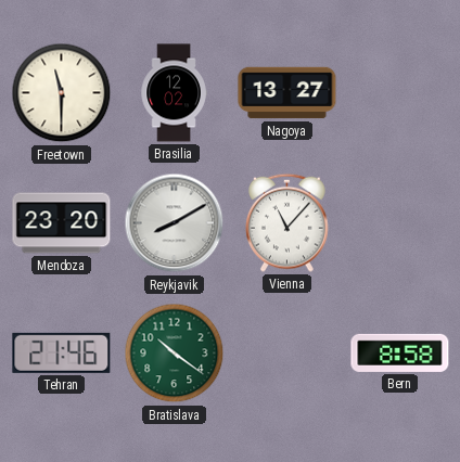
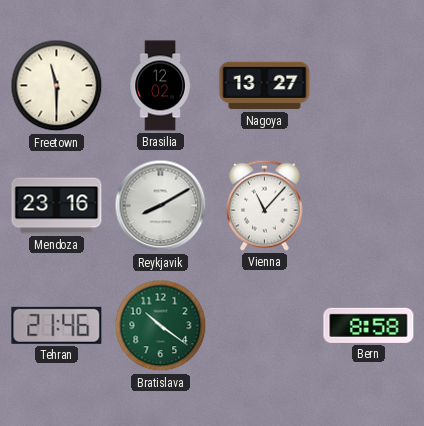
Mendoza: 23:20 -> 23:16
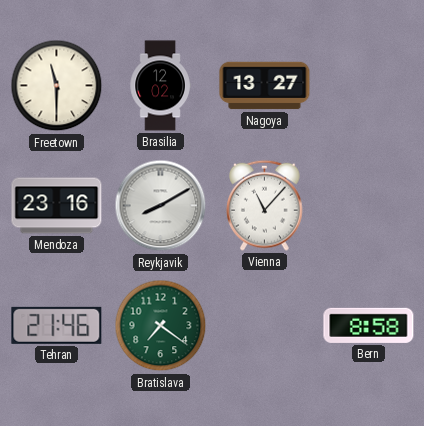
Bratislava: 10:21 -> 7:21
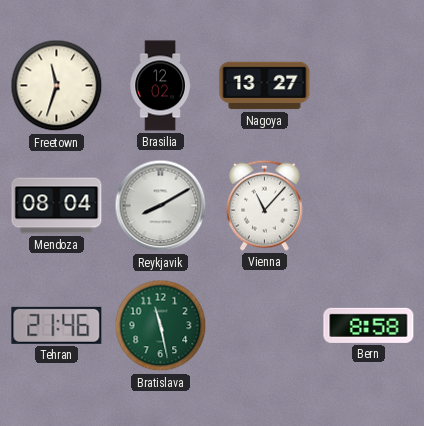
Freetown: 11:30 -> 11:33
Mendoza: 23:16 -> 08:04
Bratislava: 7:21 -> 11:28
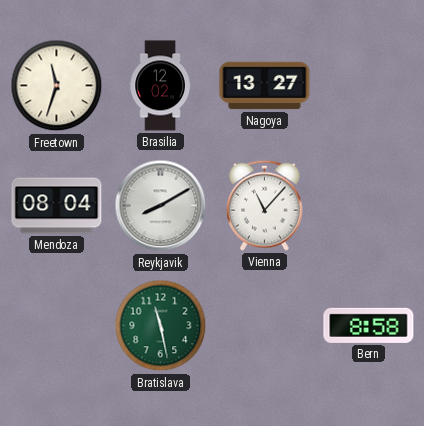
Tehran: 21:46 -> none
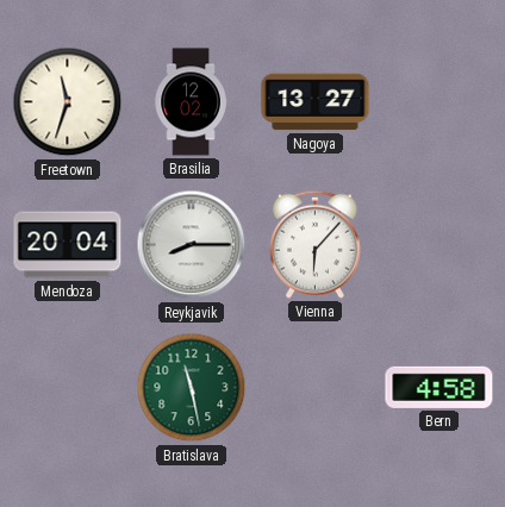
Mendoza: 08:04 -> 20:04
Reykjavik: 8:10 -> 8:15
Vienna: 11:07 -> 6:07
Bern: 8:58 -> 4:58
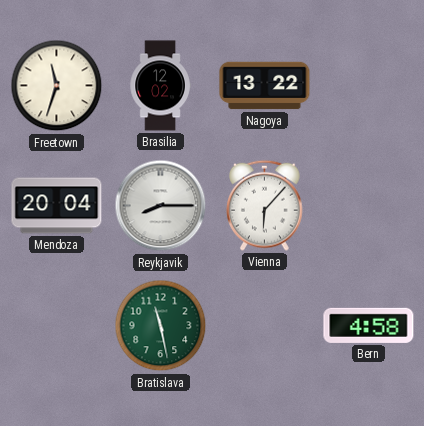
Nagoya: 13:27 -> 13:22
